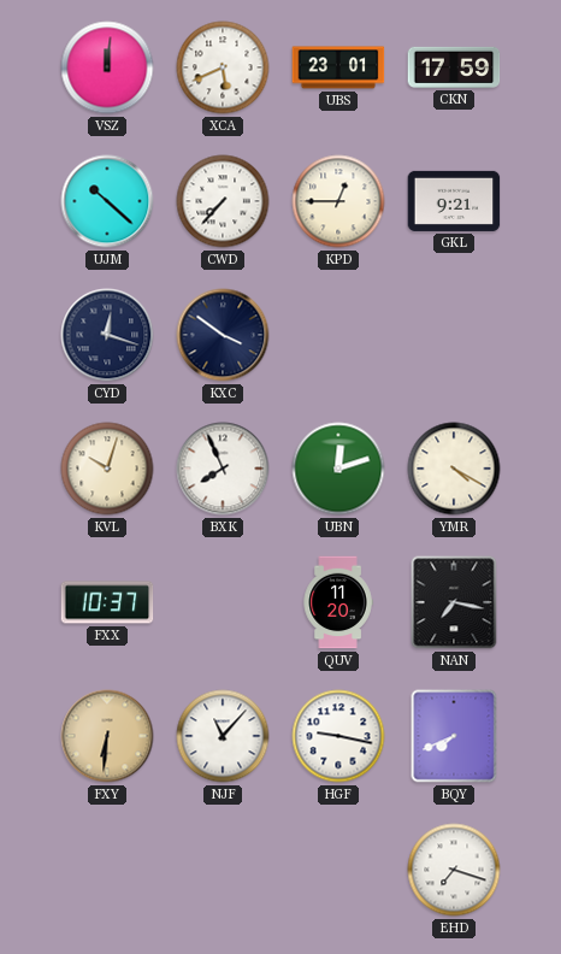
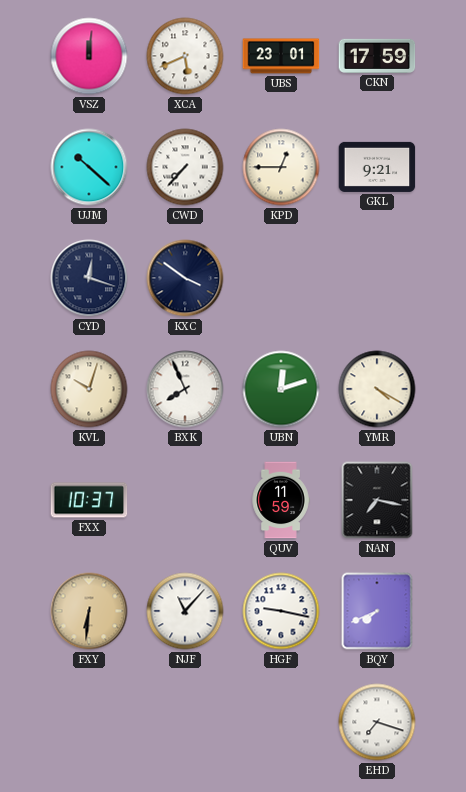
QUV: 11:20 -> 11:59
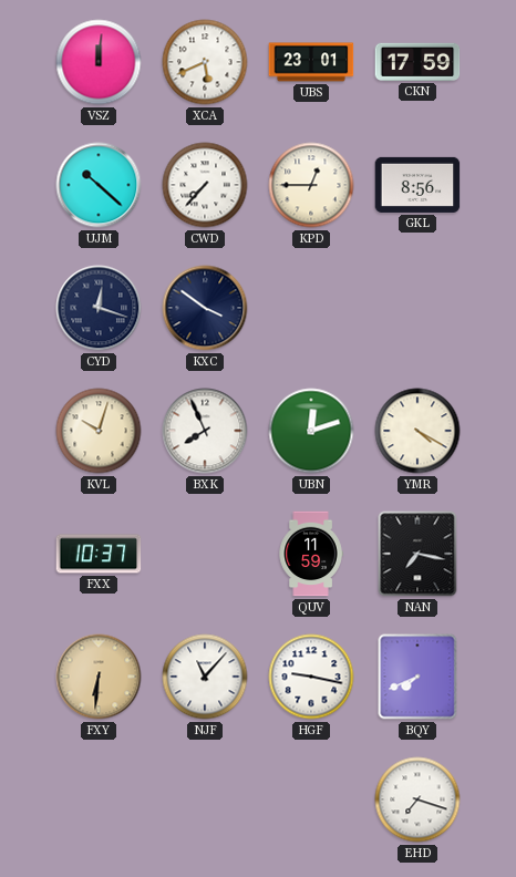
GKL: 9:21 -> 8:56
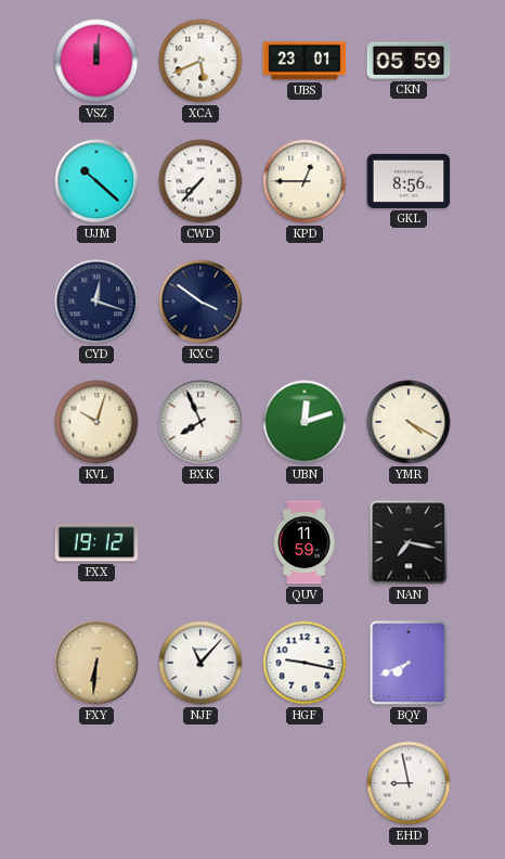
CKN: 17:59 -> 05:59
FXX: 10:37 -> 19:12
EHD: 7:18 -> 8:58
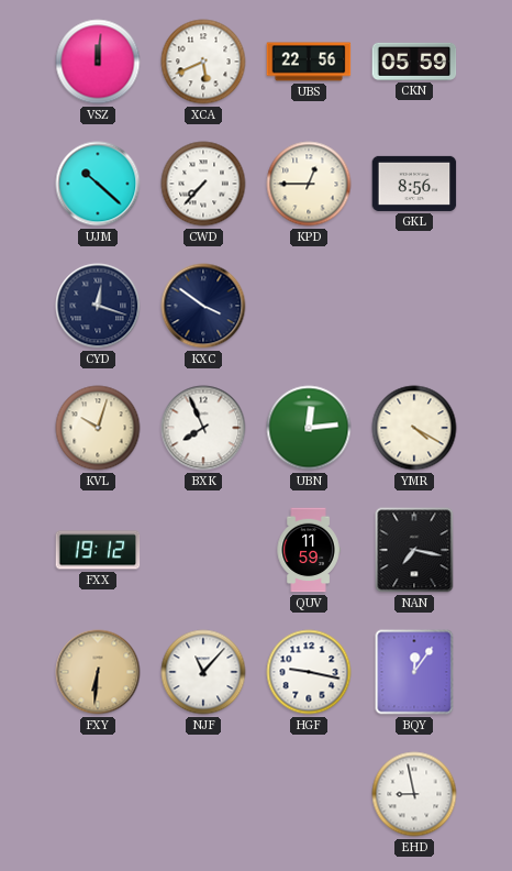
UBS: 23:01 -> 22:56
UBN: 12:12 -> 12:14
BQY: 7:41 -> 12:06
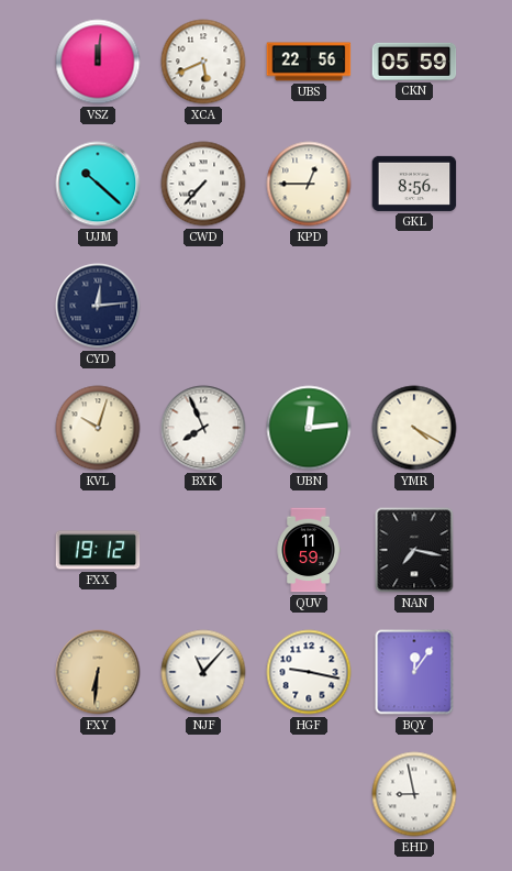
CYD: 12:18 -> 12:14
KXC: 3:51 -> none
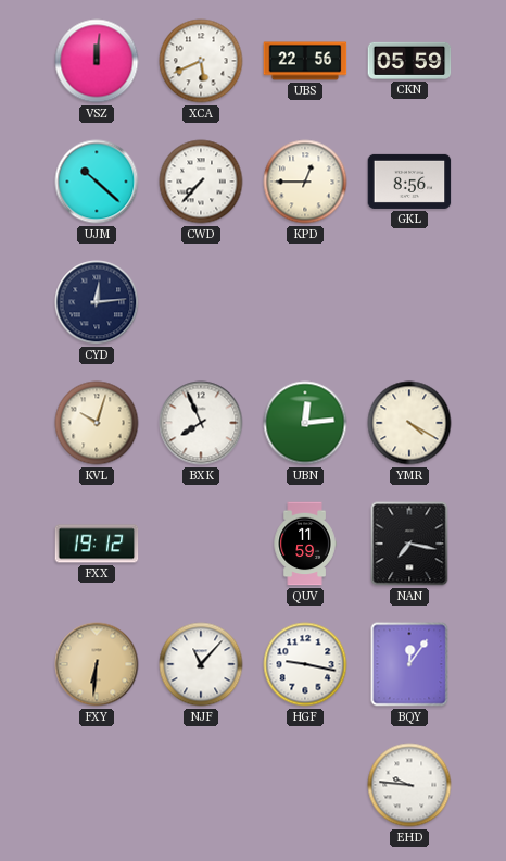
EHD: 8:58 -> 9:46
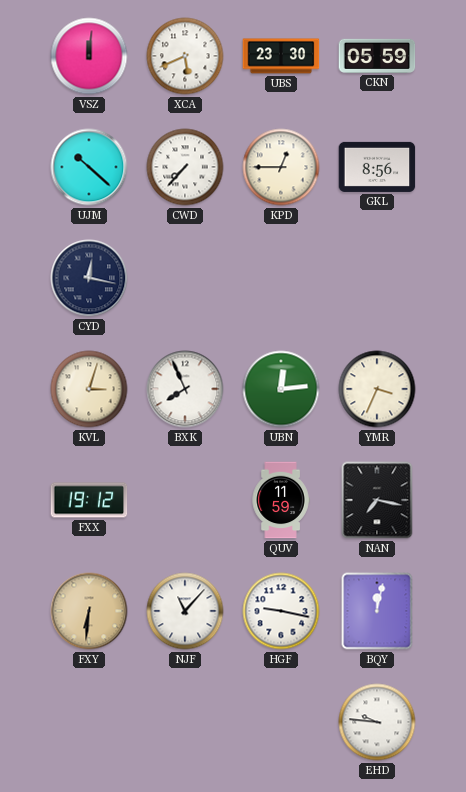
UBS: 22:56 -> 23:30
CYD: 12:14 -> 12:17
KVL: 10:03 -> 3:03
YMR: 4:20 -> 3:34
BQY: 12:06 -> 12:02
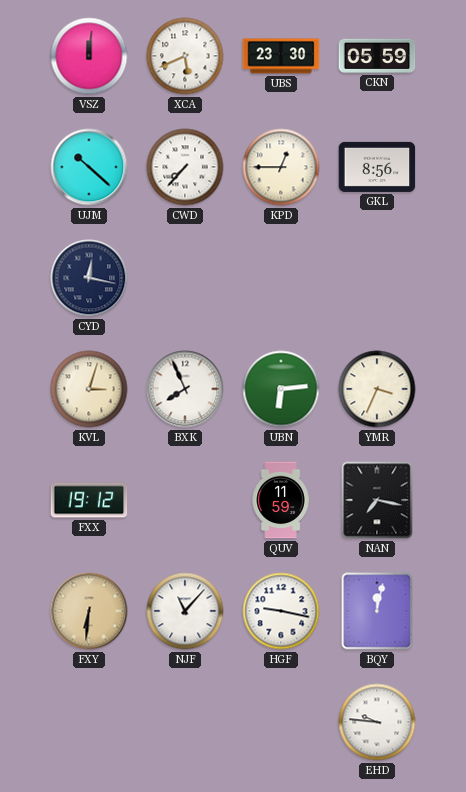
UBN: 12:14 -> 6:14
